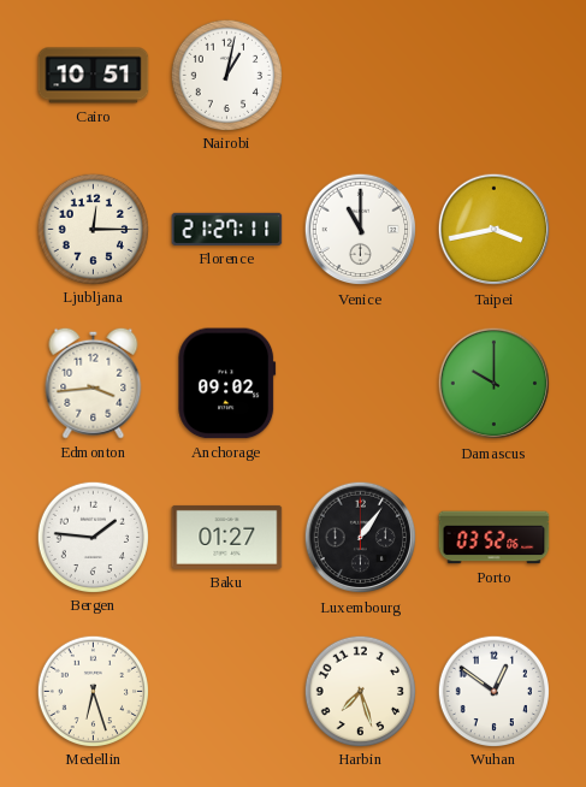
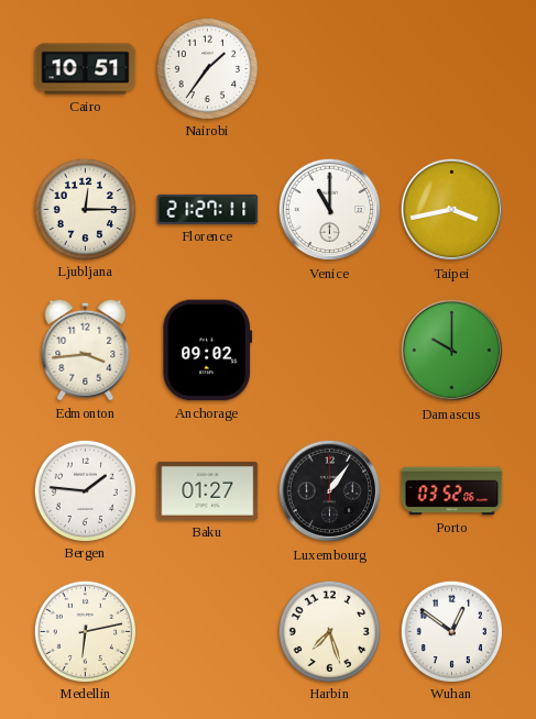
Nairobi: 1:02 -> 1:36
Medellin: 6:27 -> 6:13
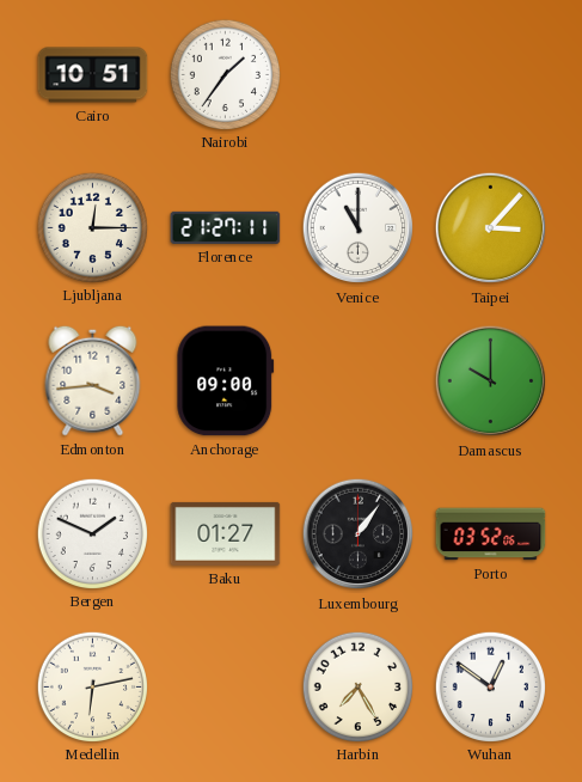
Taipei: 3:43 -> 3:07
Anchorage: 09:02 -> 09:00
Bergen: 1:46 -> 1:49
Harbin: 7:27 -> 7:25
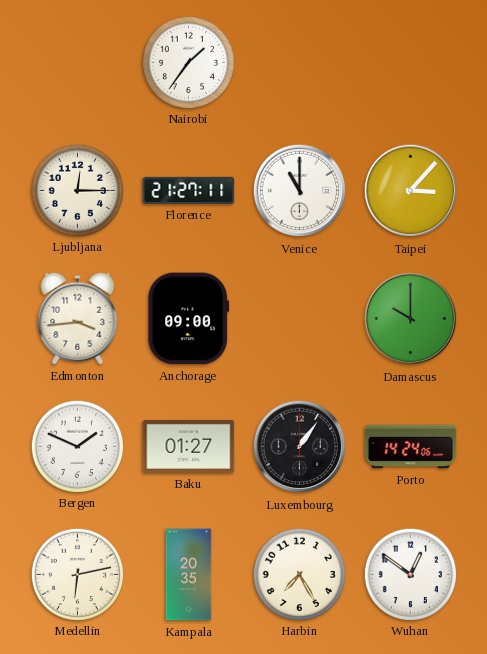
Cairo: 10:51 -> none
Porto: 03:52 -> 14:24
Kampala: none -> 20:35
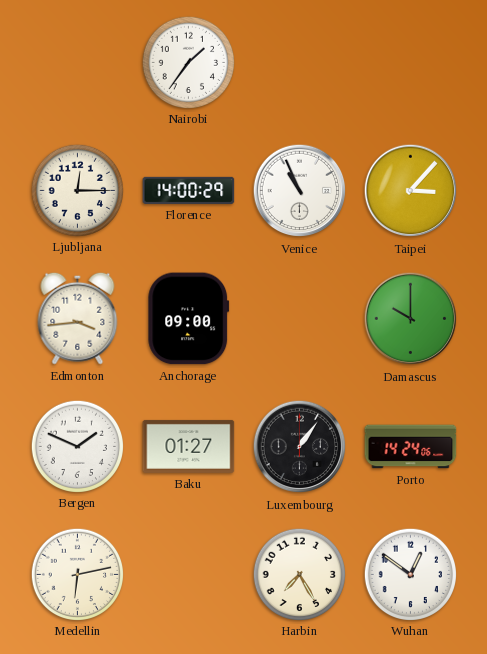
Florence: 21:27 -> 14:00
Venice: 11:00 -> 10:56
Kampala: 20:35 -> none
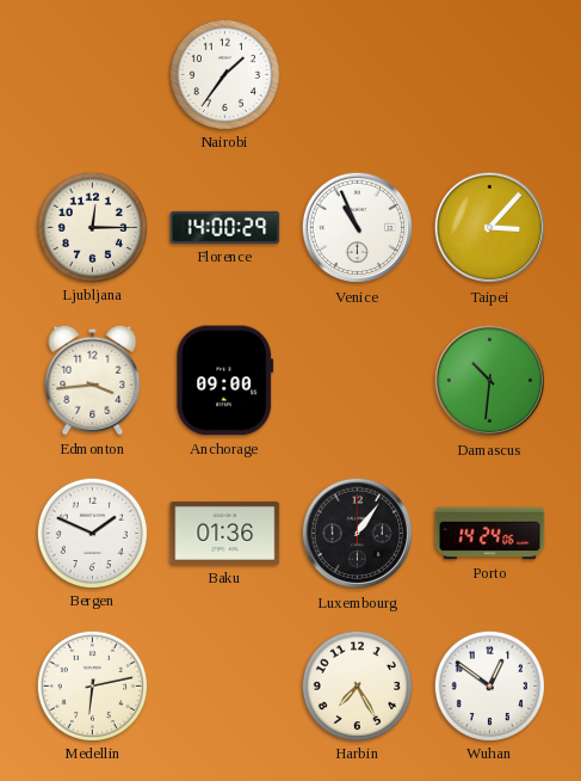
Damascus: 10:00 -> 10:31
Baku: 01:27 -> 01:36
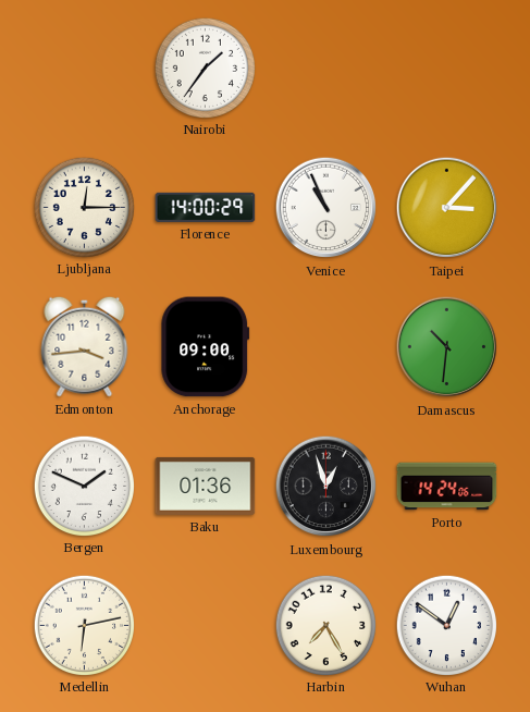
Luxembourg: 1:06 -> 12:57
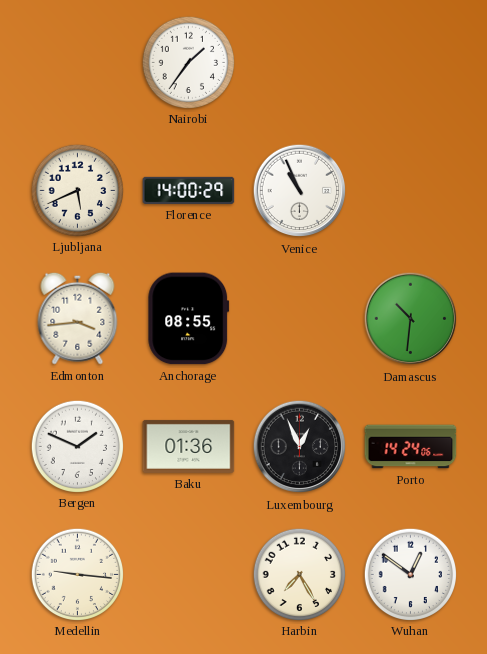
Ljubljana: 12:15 -> 5:41
Taipei: 3:07 -> none
Anchorage: 09:00 -> 08:55
Luxembourg: 12:57 -> 12:56
Medellin: 6:13 -> 9:16
